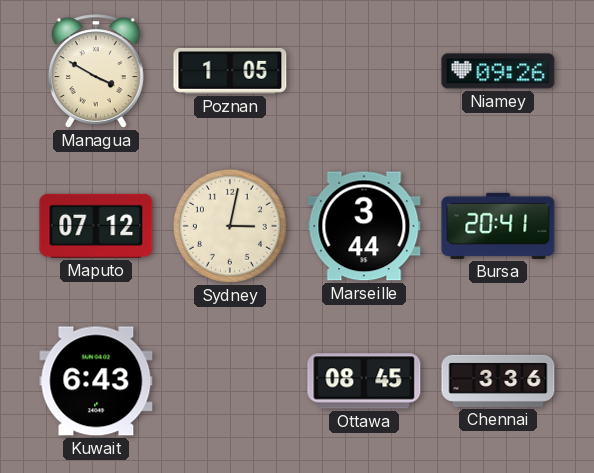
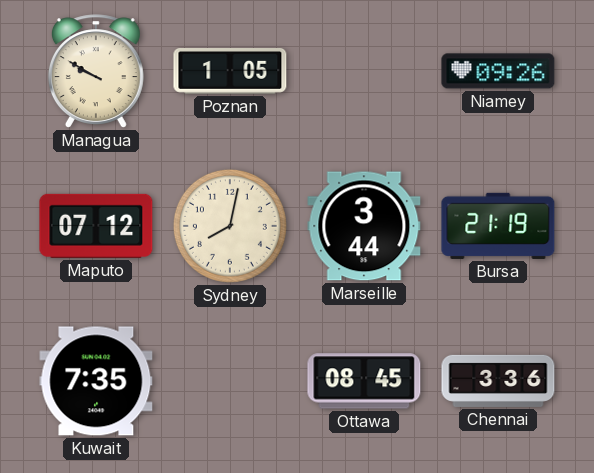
Managua: 3:50 -> 9:50
Sydney: 3:02 -> 8:02
Bursa: 20:41 -> 21:19
Kuwait: 6:43 -> 7:35
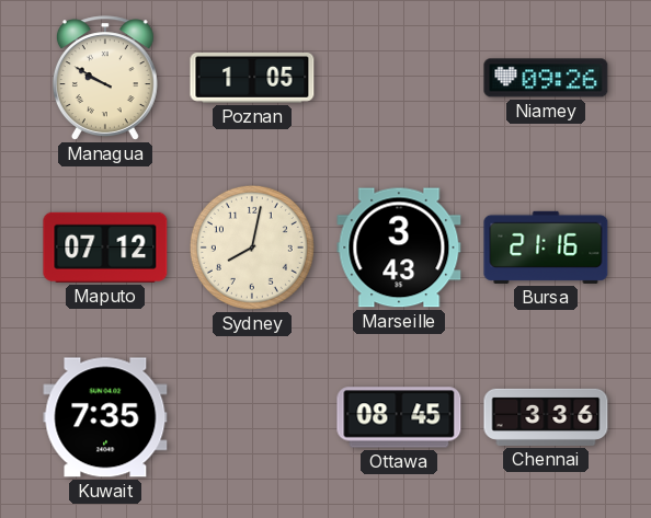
Marseille: 3:44 -> 3:43
Bursa: 21:19 -> 21:16
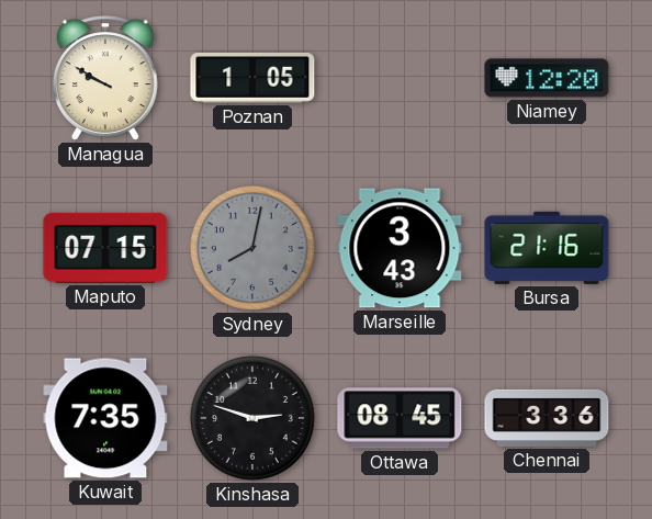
Niamey: 09:26 -> 12:20
Maputo: 07:12 -> 07:15
Sydney dial: cream -> grey
Kinshasa: none -> 2:48
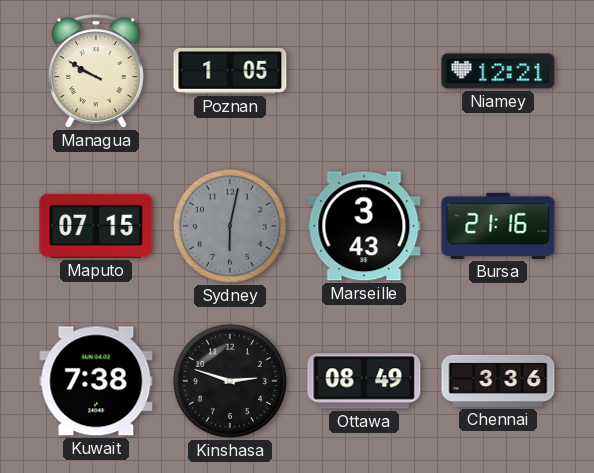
Niamey: 12:20 -> 12:21
Sydney: 8:02 -> 6:02
Kuwait: 7:35 -> 7:38
Ottawa: 08:45 -> 08:49
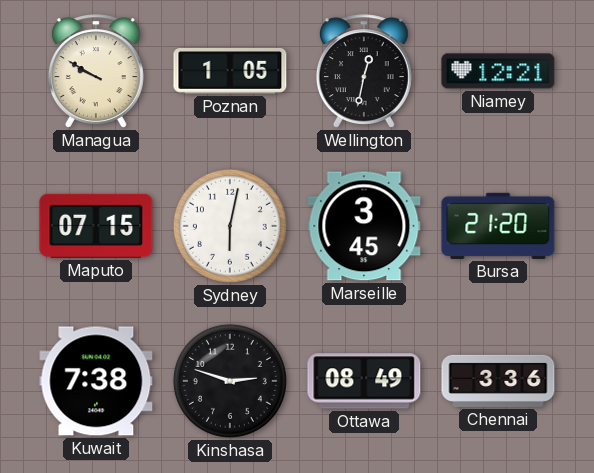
Wellington: none -> 12:32
Sydney dial: grey -> white
Marseille: 3:43 -> 3:45
Bursa: 21:16 -> 21:20
